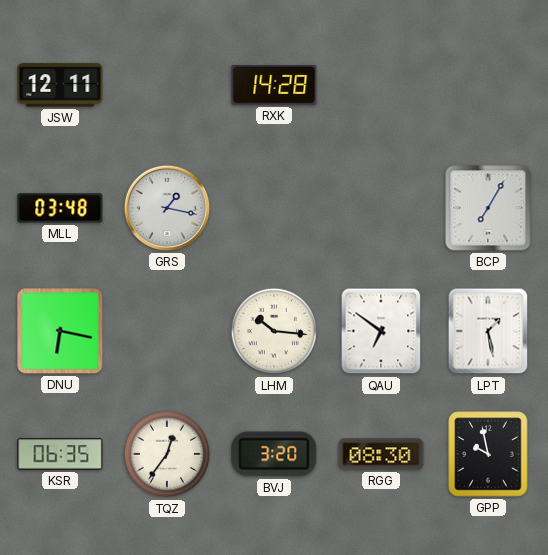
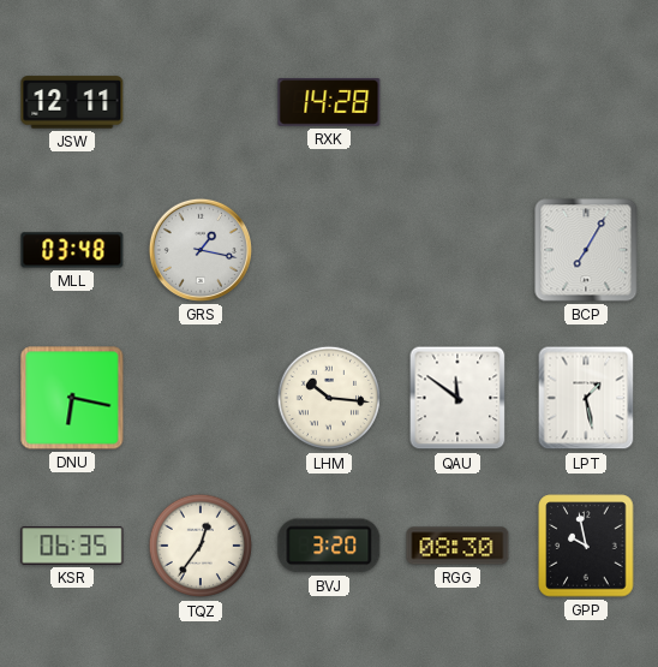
QAU: 6:51 -> 11:51
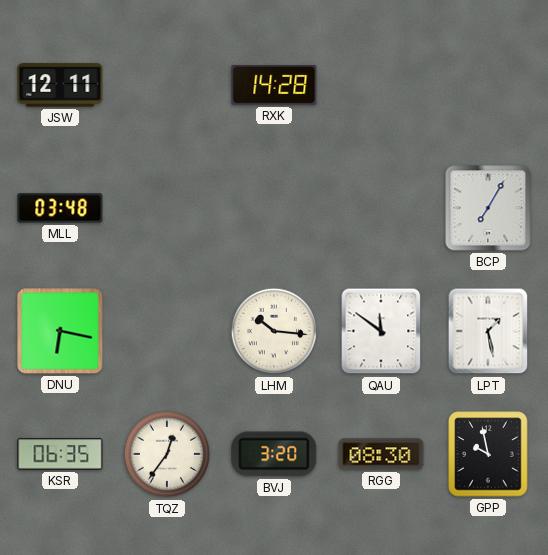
GRS: 1:17 -> none
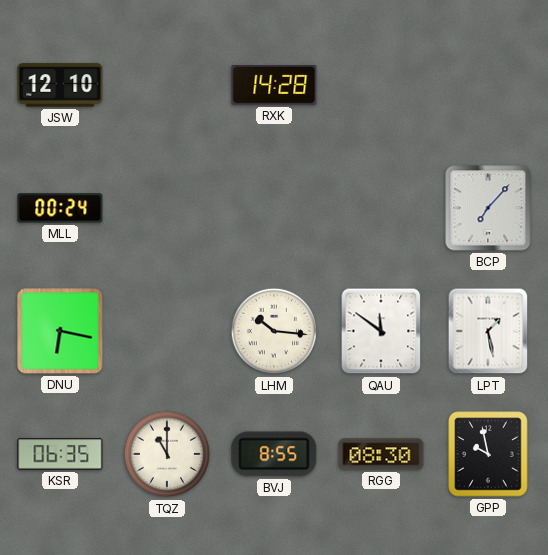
JSW: 12:11 -> 12:10
MLL: 03:48 -> 00:24
BCP: 7:05 -> 7:07
TQZ: 12:36 -> 11:00
BVJ: 3:20 -> 8:55
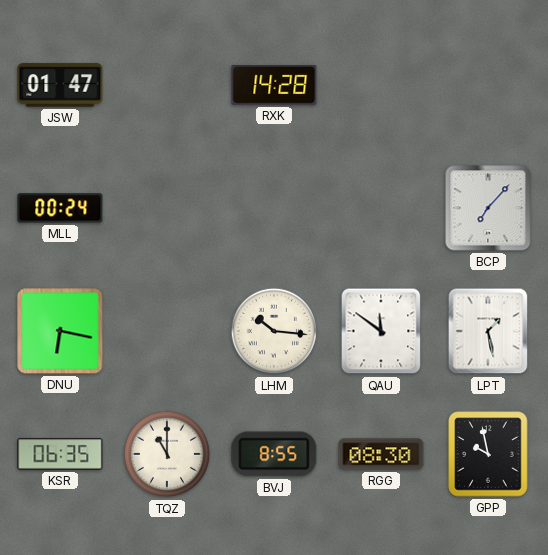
JSW: 12:10 -> 01:47
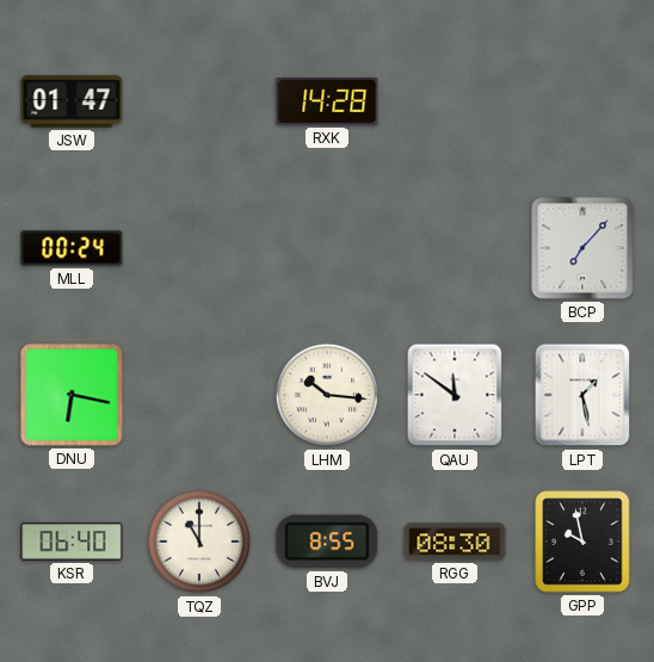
KSR: 06:35 -> 06:40
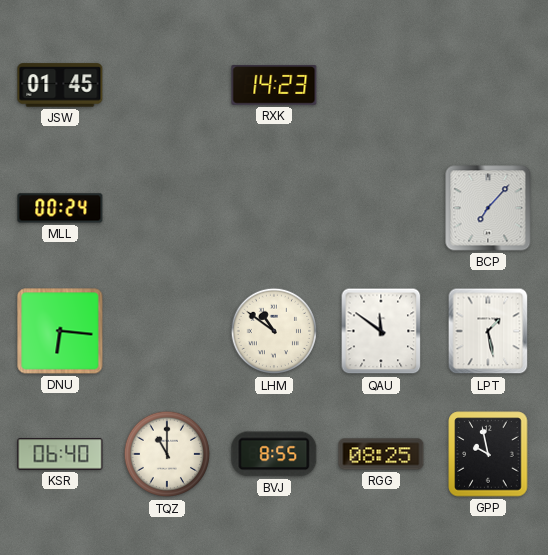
JSW: 01:47 -> 01:45
RXK: 14:28 -> 14:23
DNU: 6:17 -> 6:16
LHM: 10:16 -> 10:51
RGG: 08:30 -> 08:25
